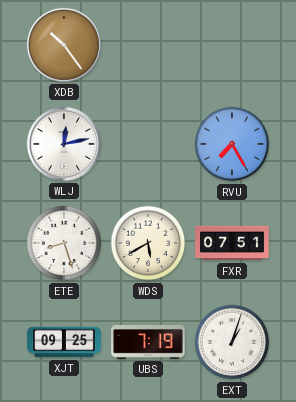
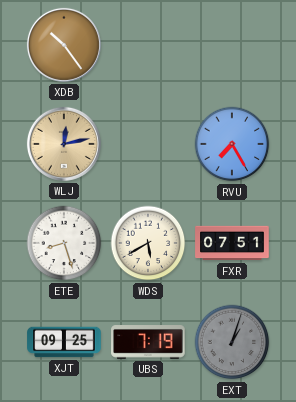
WLJ dial: white -> champagne
EXT dial: white -> grey
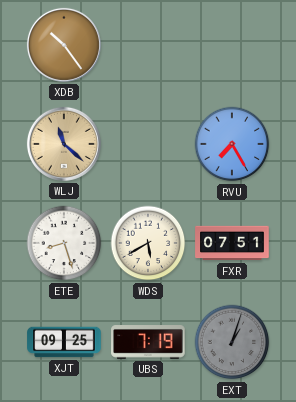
WLJ: 12:13 -> 11:22
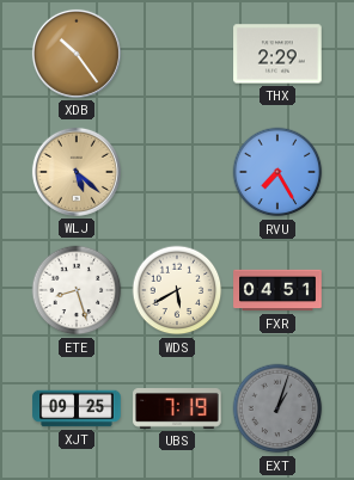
THX: none -> 2:29
WLJ: 11:22 -> 5:22
FXR: 07:51 -> 04:51
